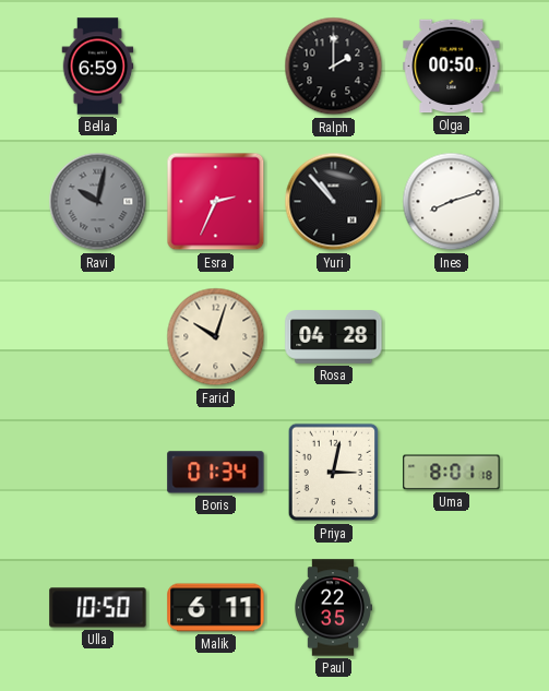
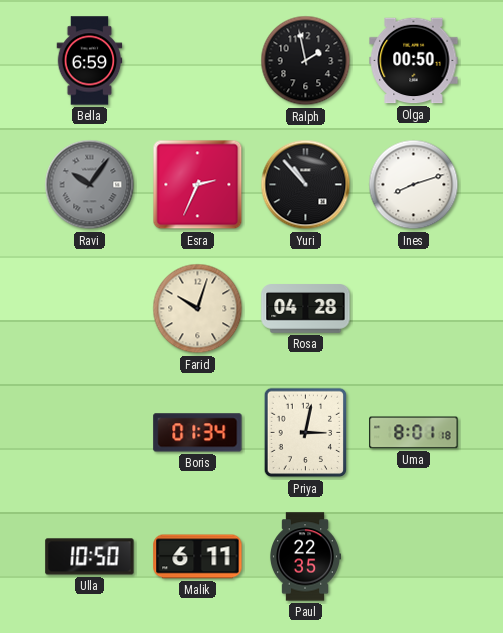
Ralph: 2:00 -> 1:58
Ravi: 10:02 -> 10:06
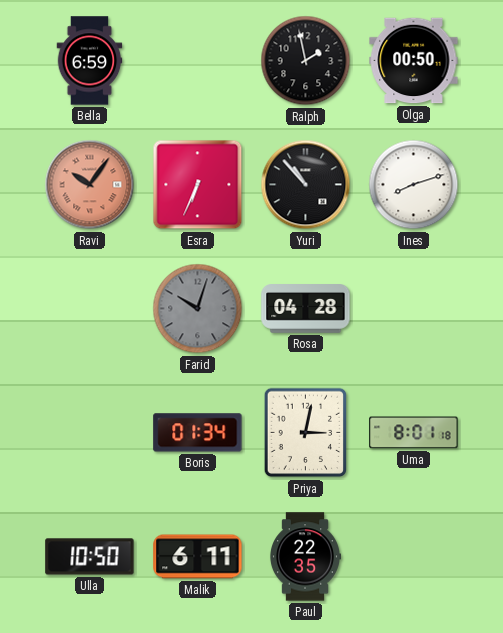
Ravi dial: grey -> salmon
Esra: 2:34 -> 6:34
Farid dial: cream -> grey
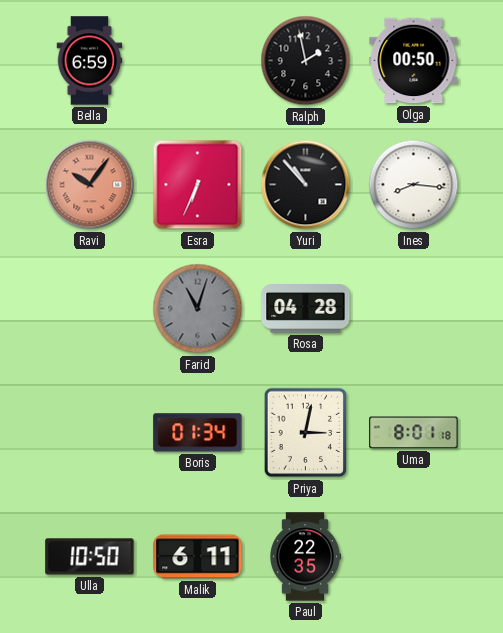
Ines: 8:12 -> 8:16
Farid: 10:03 -> 11:03
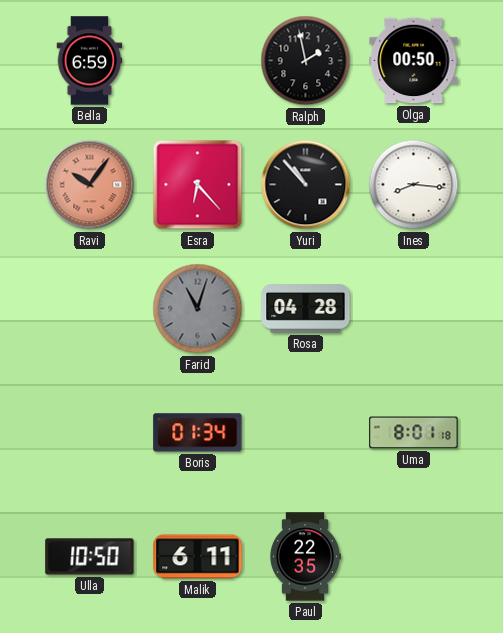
Esra: 6:34 -> 6:23
Priya: 3:02 -> none
